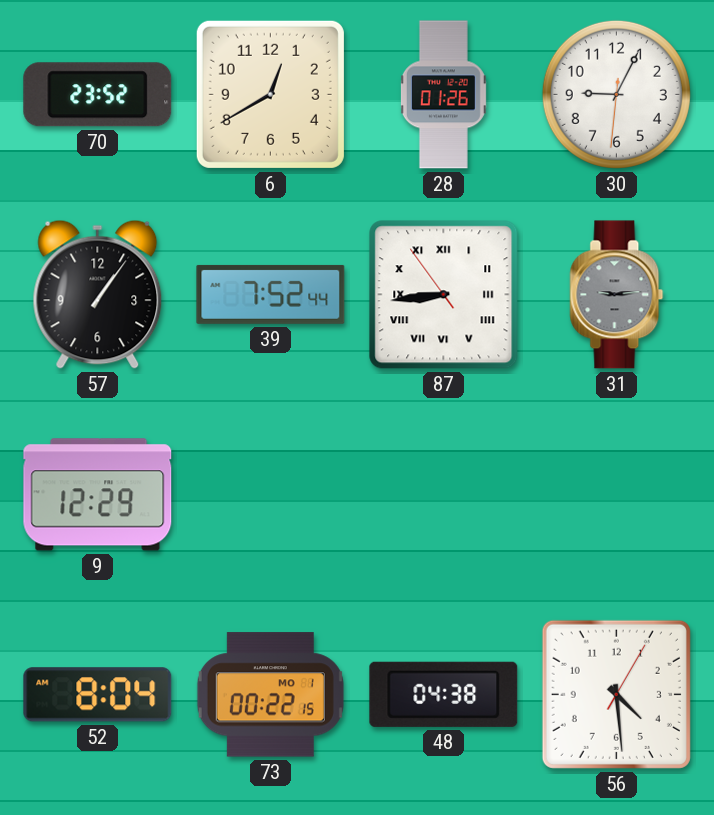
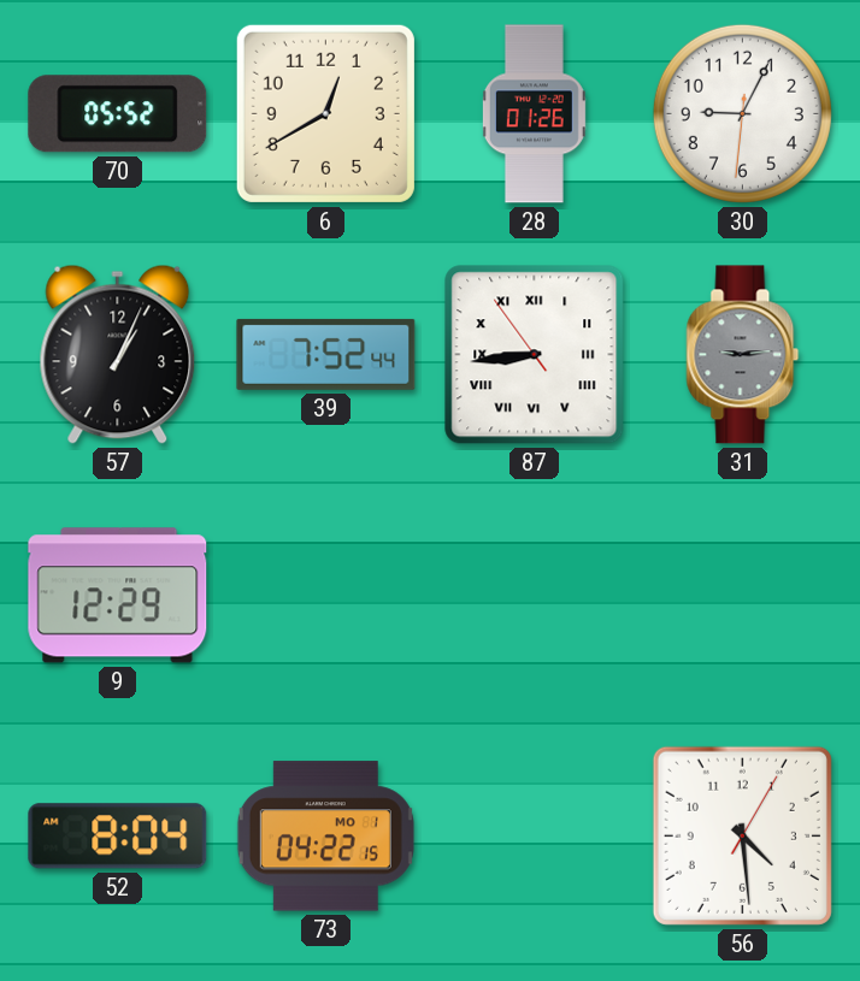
70: 23:52 -> 05:52
57: 1:06 -> 1:04
73: 00:22 -> 04:22
48: 04:38 -> none
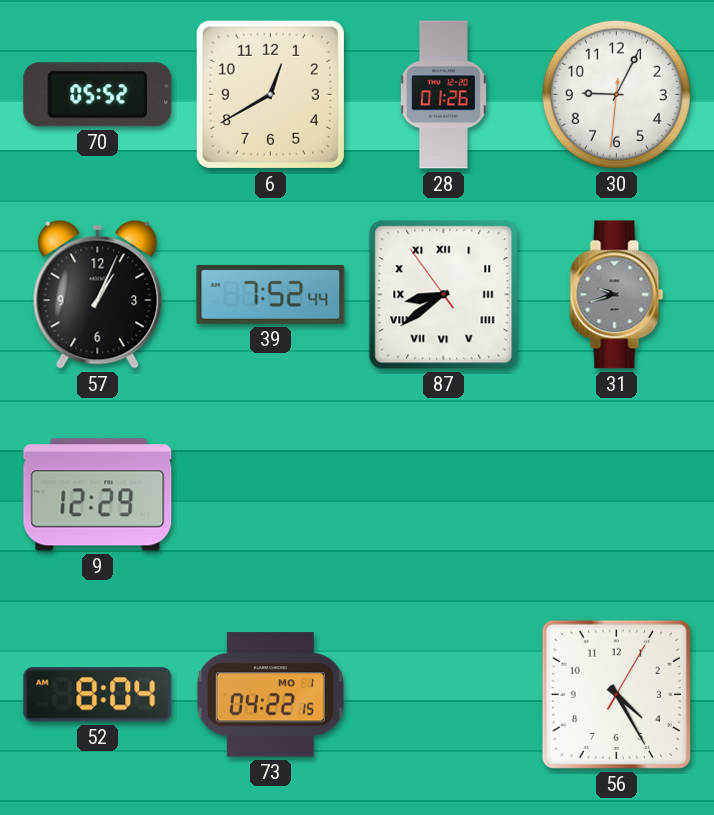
87: 8:43 -> 8:38
31: 9:14 -> 9:42
56: 4:29 -> 4:25
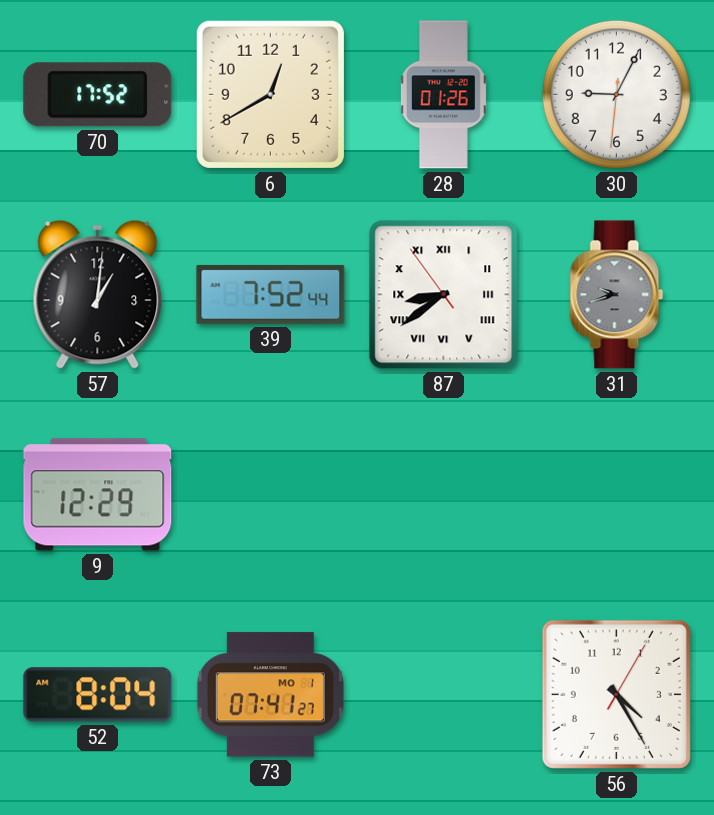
70: 05:52 -> 17:52
57: 1:04 -> 1:01
73: 04:22 -> 07:41
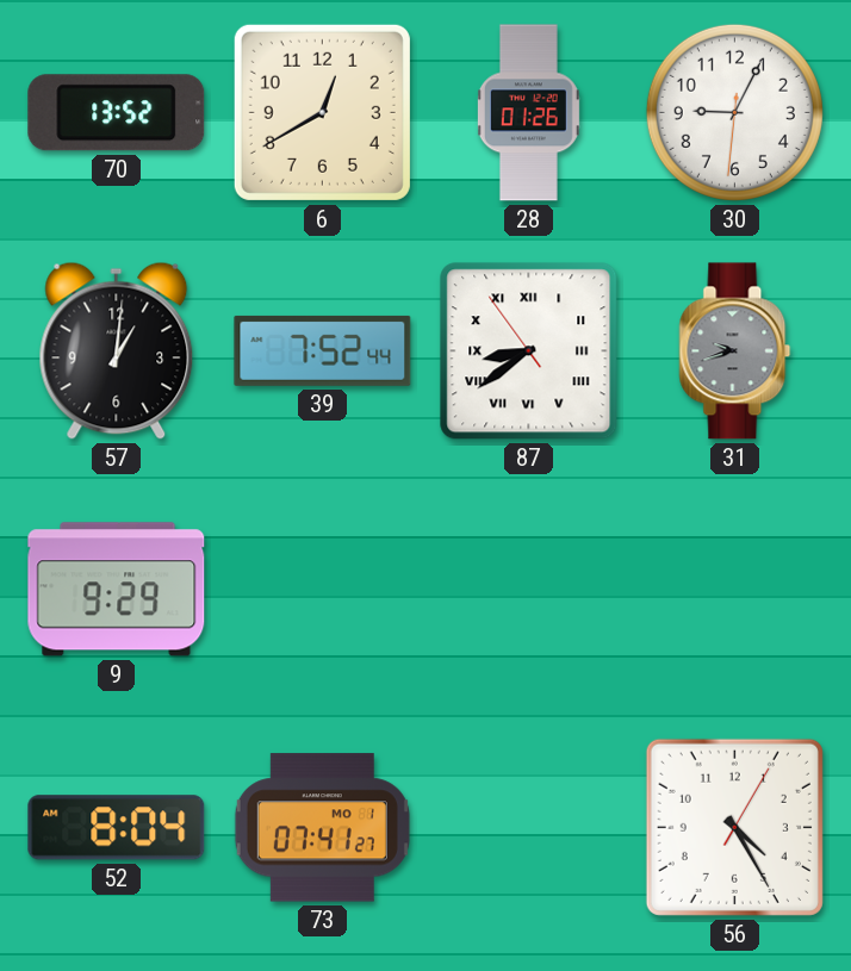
70: 17:52 -> 13:52
9: 12:29 -> 9:29
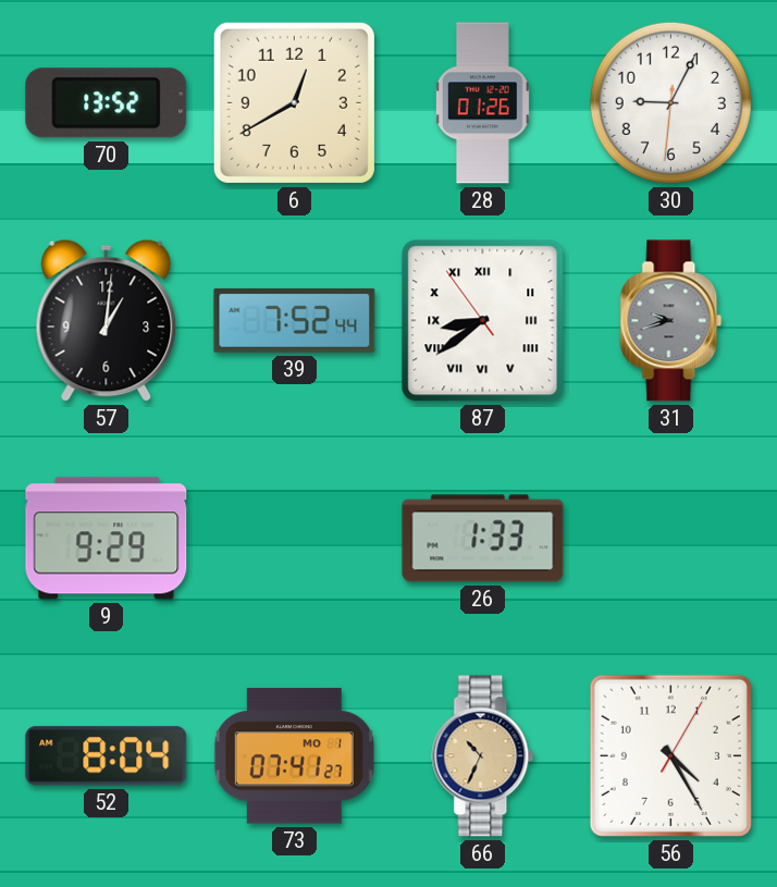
26: none -> 1:33
66: none -> 10:34
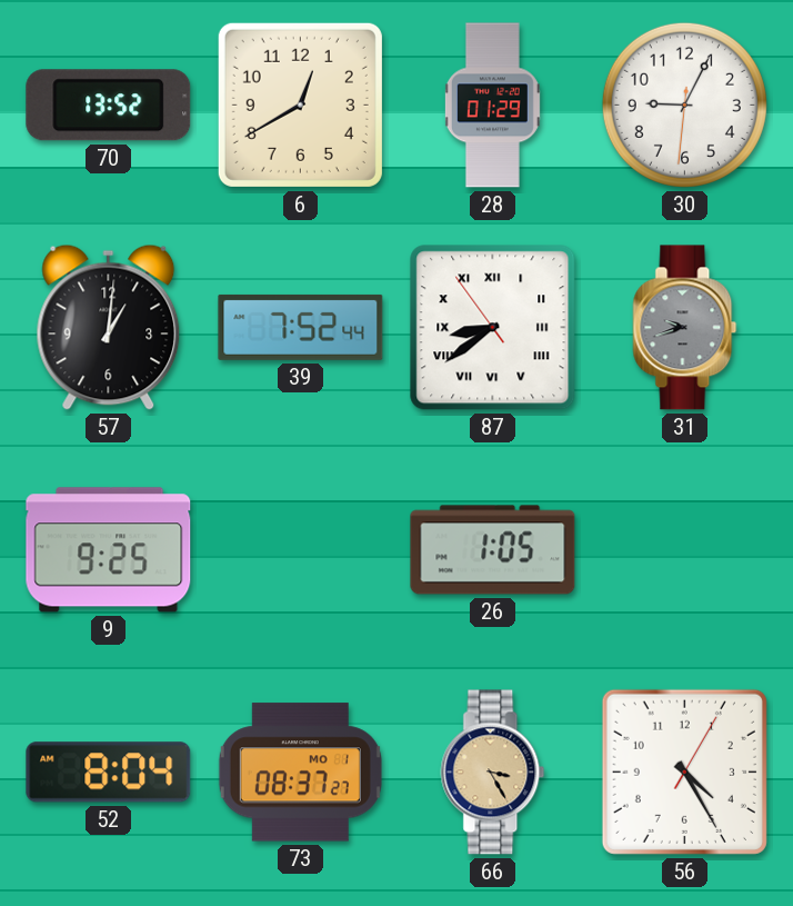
28: 01:26 -> 01:29
9: 9:29 -> 9:25
26: 1:33 -> 1:05
73: 07:41 -> 08:37
66: 10:34 -> 3:25
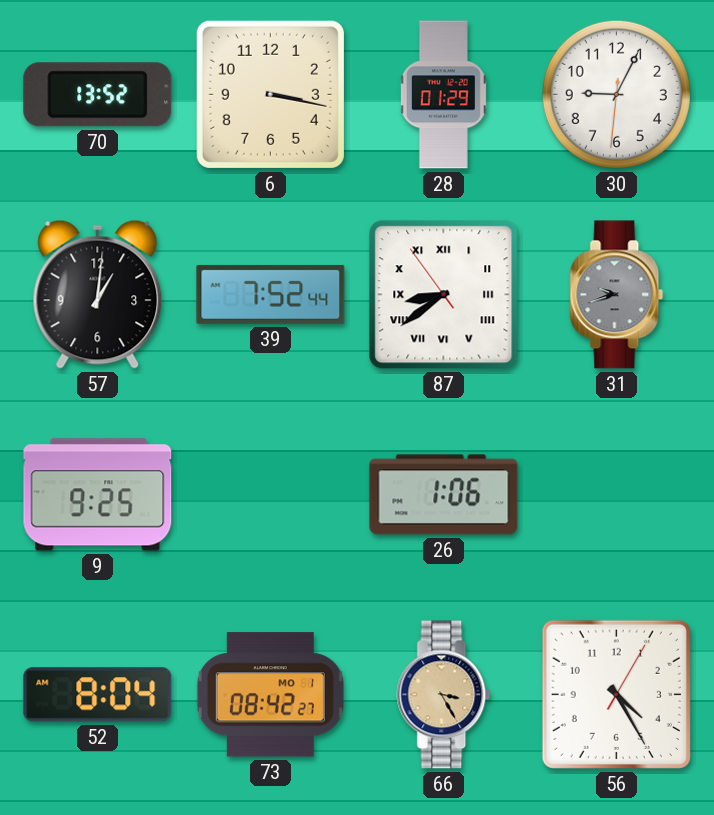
6: 12:40 -> 3:17
26: 1:05 -> 1:06
73: 08:37 -> 08:42
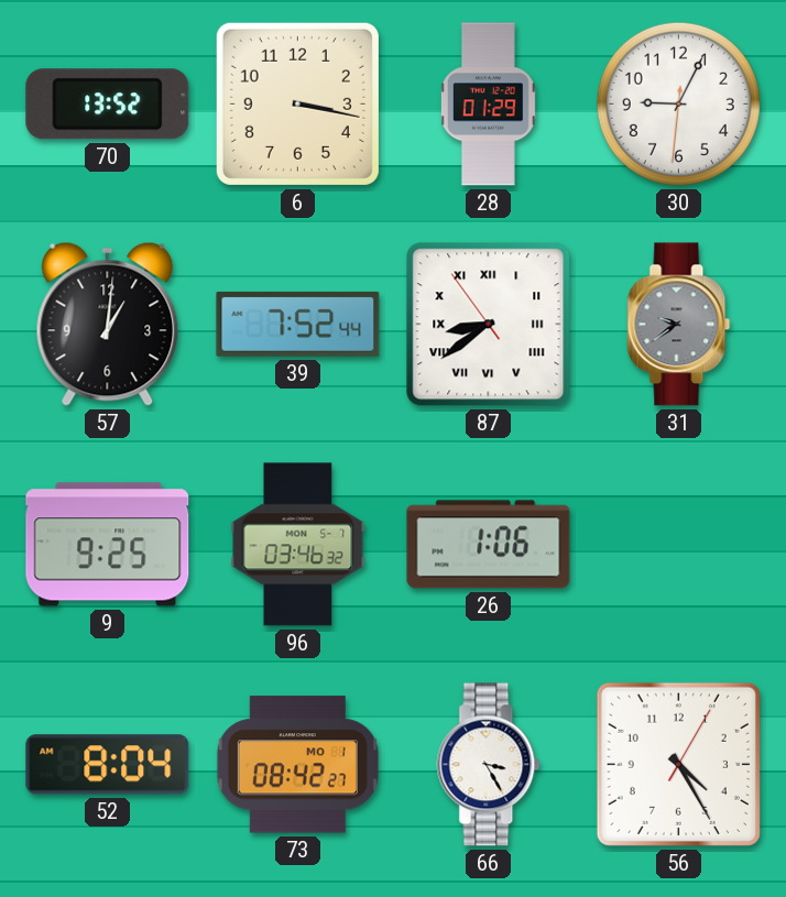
31: 9:42 -> 9:39
96: none -> 03:46
66 dial: champagne -> white
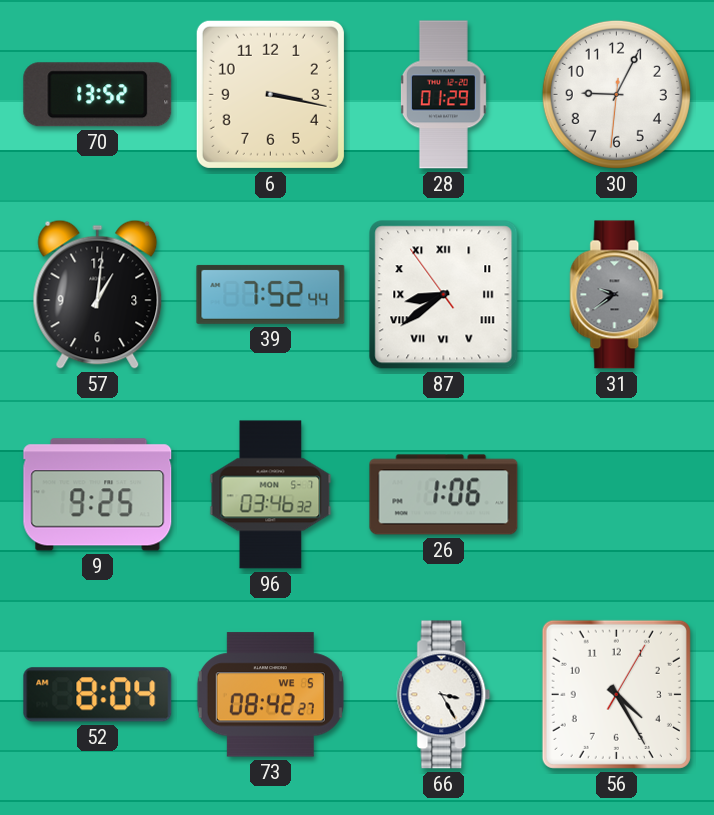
73 date: MO 1 -> WE 5
